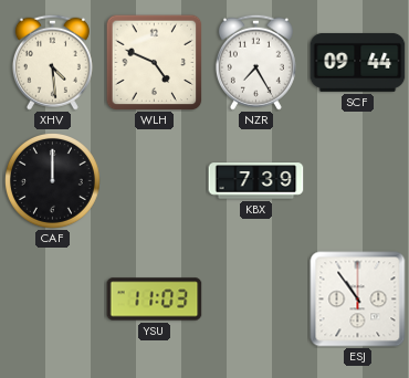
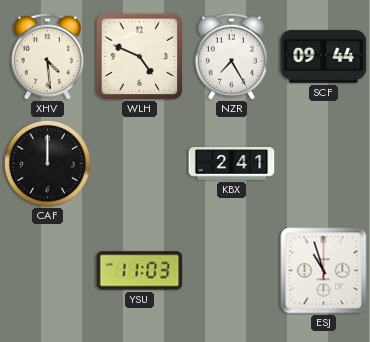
KBX: 7:39 -> 2:41
ESJ: 10:54 -> 10:57
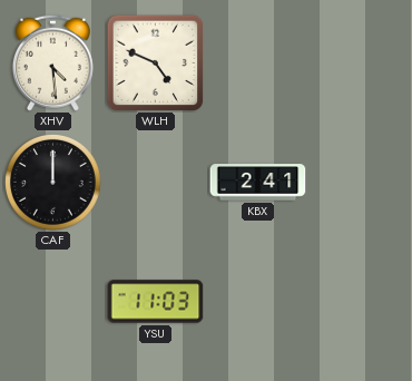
NZR: 7:25 -> none
SCF: 09:44 -> none
ESJ: 10:57 -> none
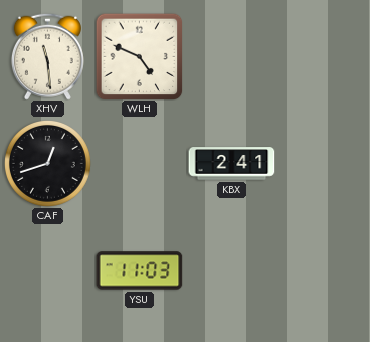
XHV: 4:29 -> 11:29
CAF: 12:00 -> 12:42
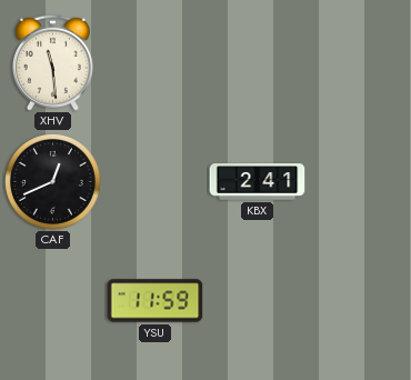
WLH: 4:49 -> none
CAF: 12:42 -> 12:41
YSU: 11:03 -> 11:59
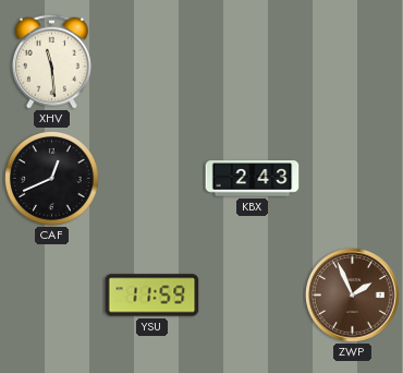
KBX: 2:41 -> 2:43
ZWP: none -> 1:56
